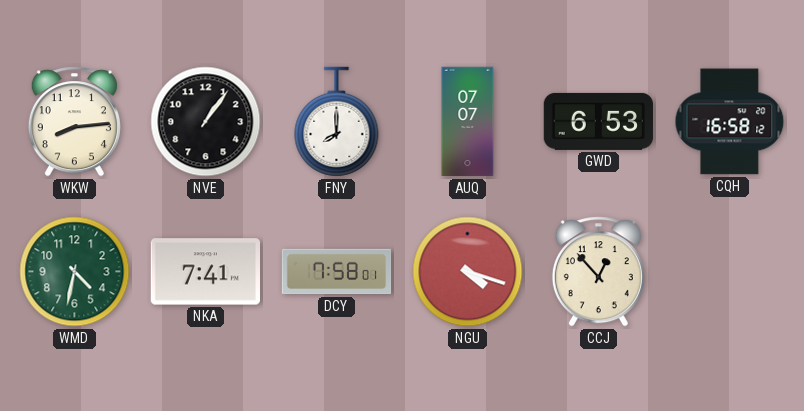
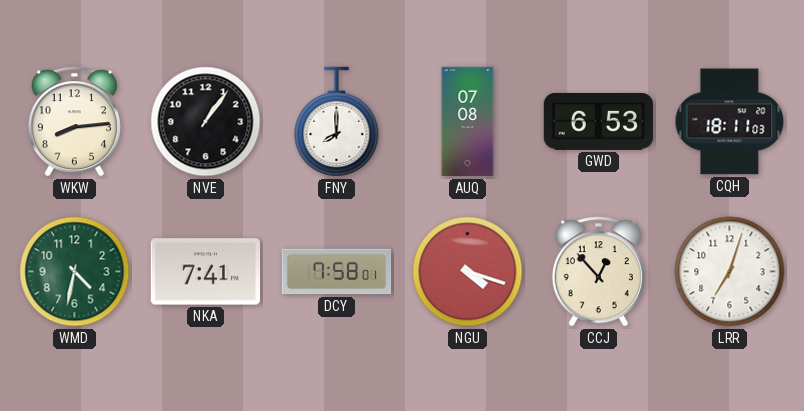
AUQ: 07:07 -> 07:08
CQH: 16:58 -> 18:11
LRR: none -> 7:03
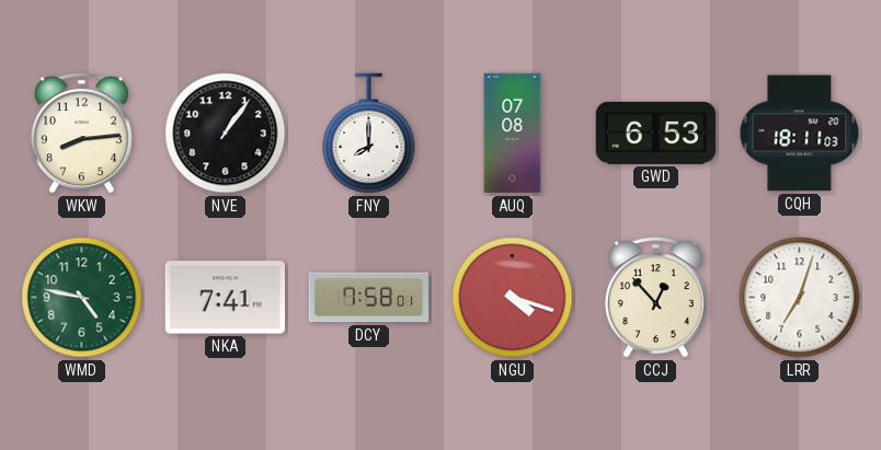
WMD: 4:32 -> 4:47
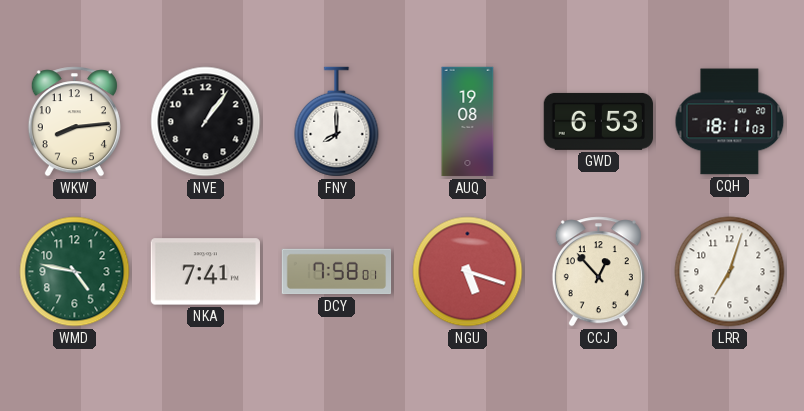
AUQ: 07:08 -> 19:08
NGU: 4:18 -> 5:18
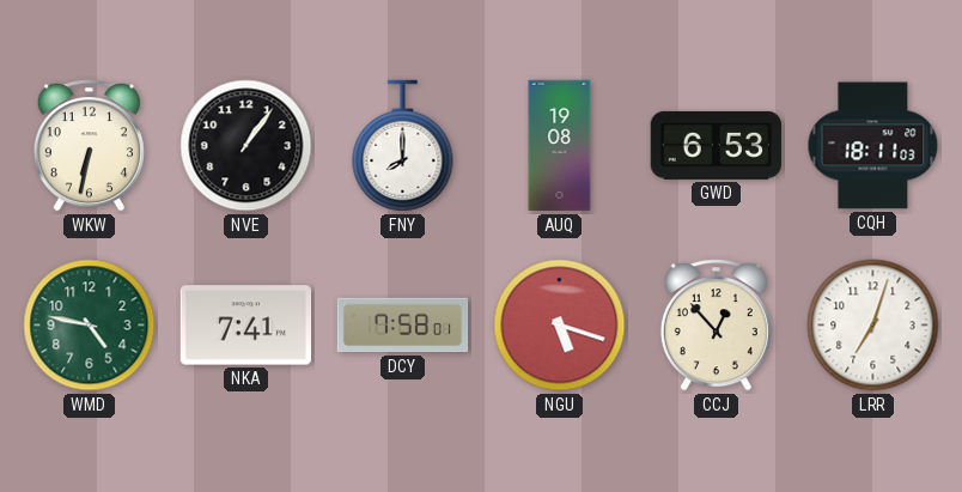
WKW: 8:14 -> 6:32
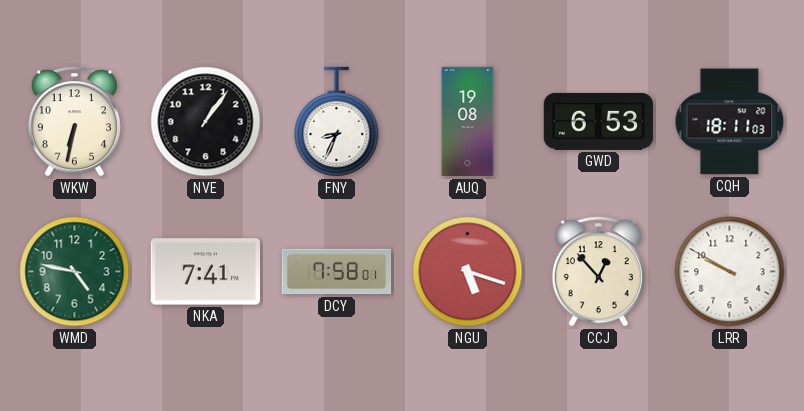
FNY: 8:00 -> 8:34
LRR: 7:03 -> 9:50
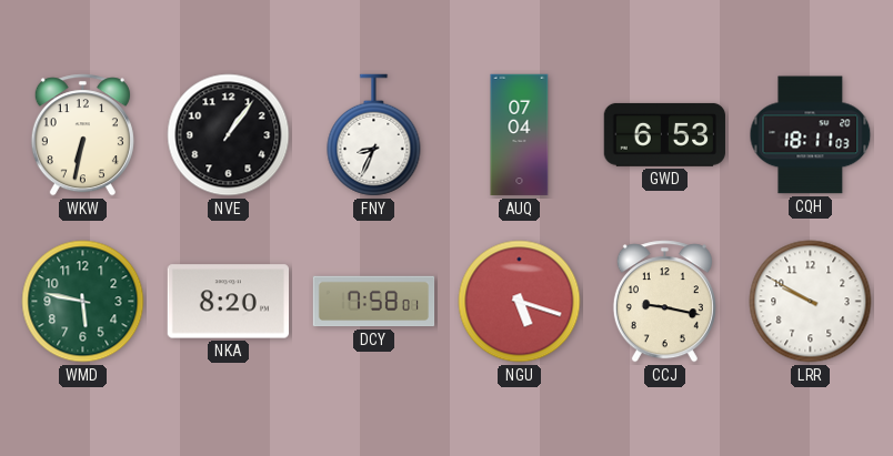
AUQ: 19:08 -> 07:04
WMD: 4:47 -> 5:47
NKA: 7:41 -> 8:20
CCJ: 12:53 -> 9:17
